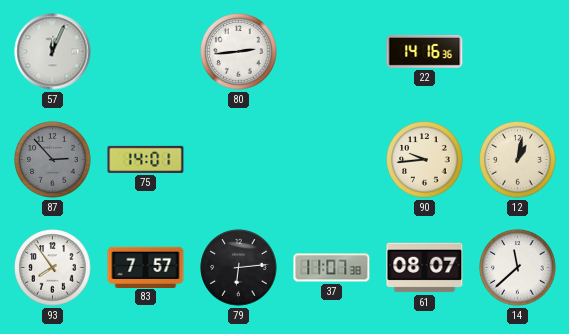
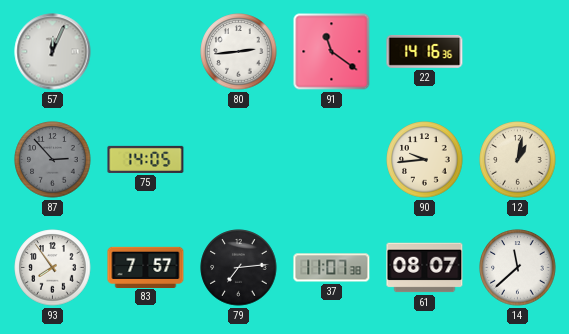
91: none -> 11:21
75: 14:01 -> 14:05
79: 6:14 -> 7:14
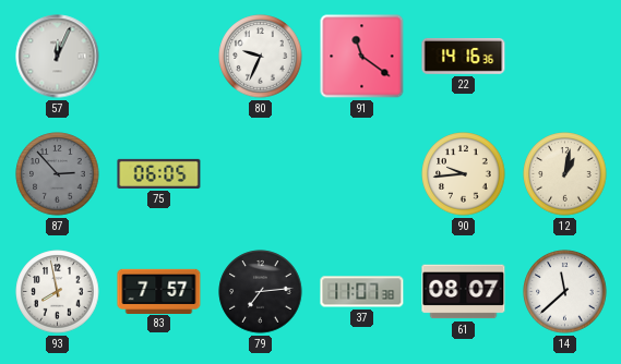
80: 2:44 -> 9:34
75: 14:05 -> 06:05
93: 7:54 -> 7:58
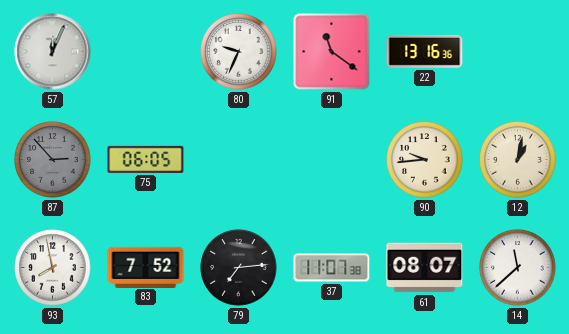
22: 14:16 -> 13:16
83: 7:57 -> 7:52
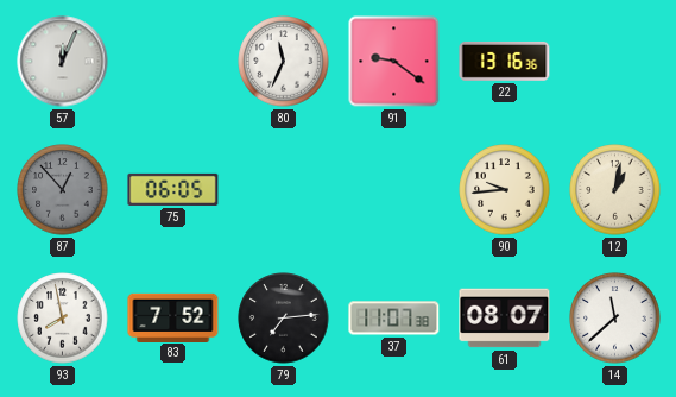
80: 9:34 -> 11:34
91: 11:21 -> 9:21
87: 2:53 -> 12:53
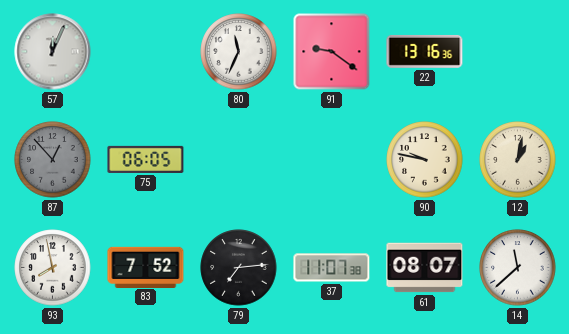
90: 9:44 -> 9:47
